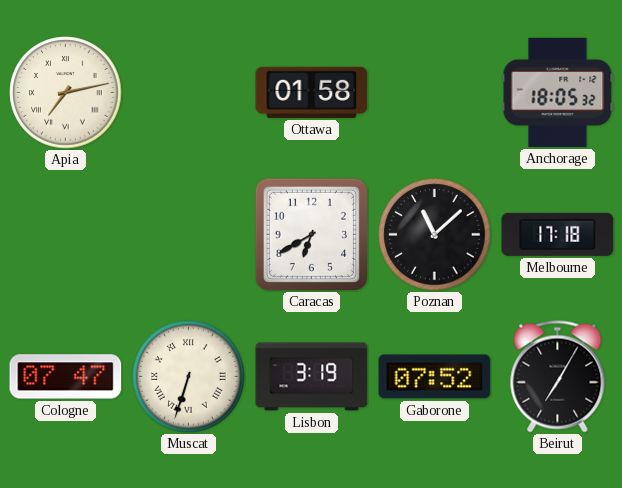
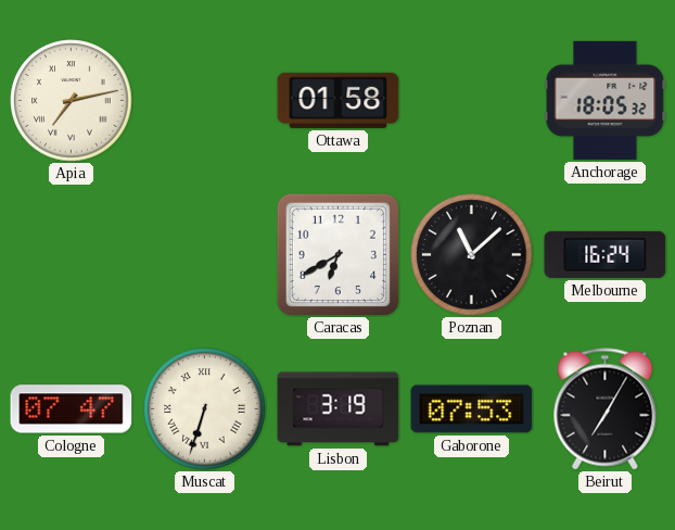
Melbourne: 17:18 -> 16:24
Gaborone: 07:52 -> 07:53
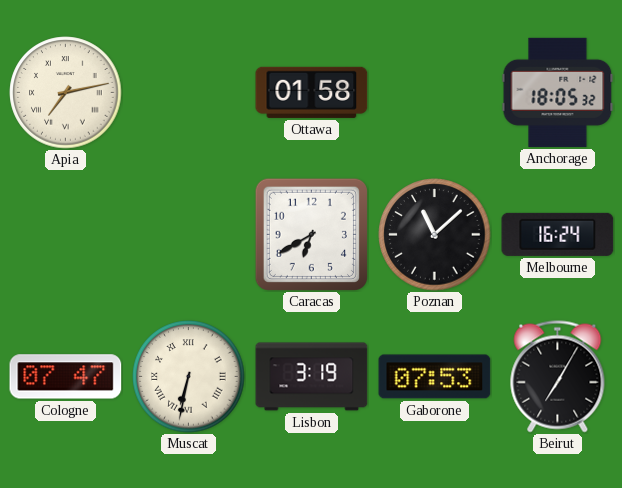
Muscat: 6:33 -> 6:32
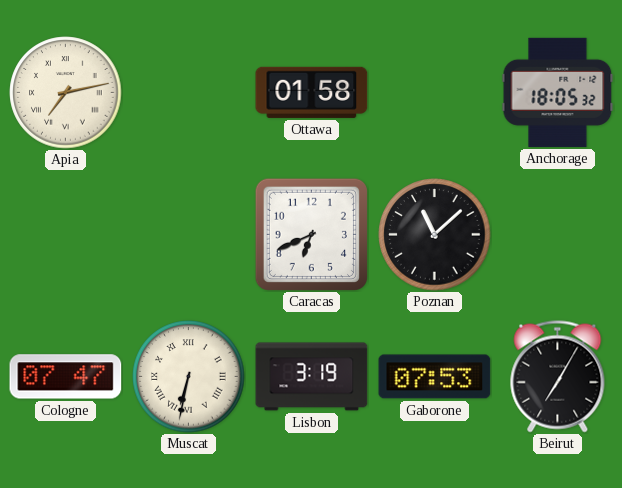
Caracas: 6:40 -> 6:41
Melbourne: 16:24 -> none
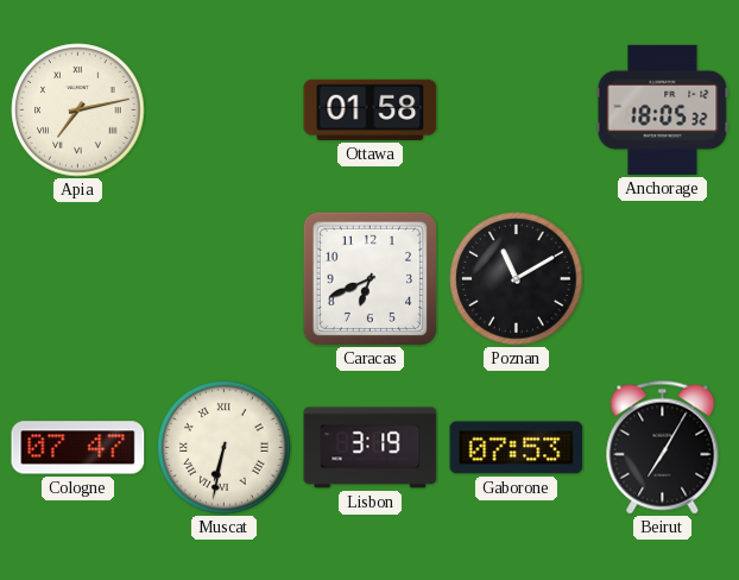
Poznan: 11:08 -> 11:10
